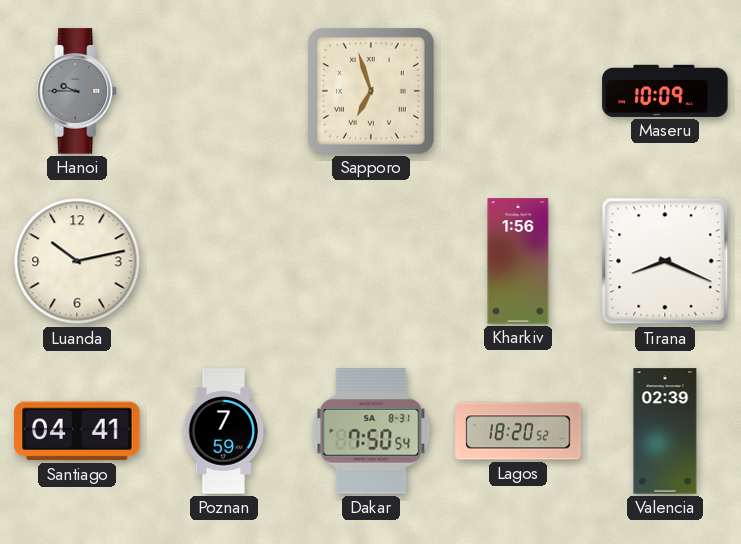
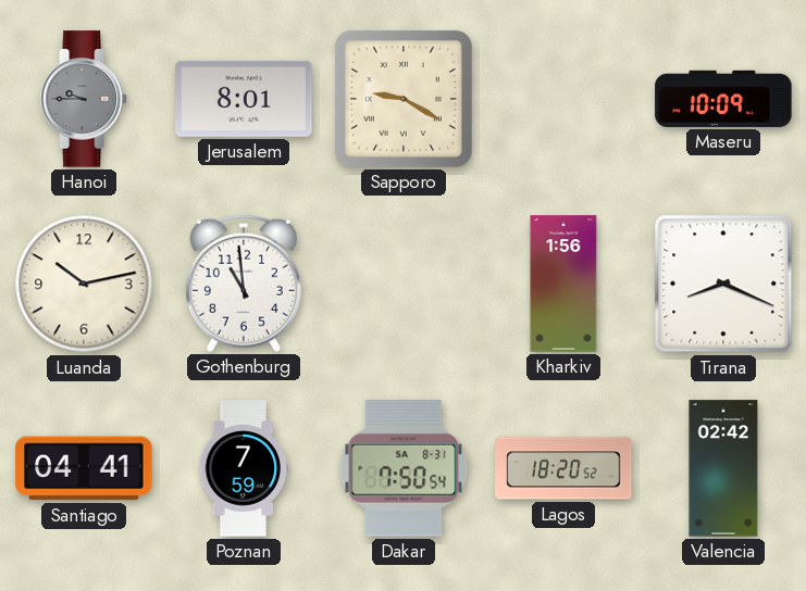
Jerusalem: none -> 8:01
Sapporo: 6:57 -> 9:20
Gothenburg: none -> 10:59
Valencia: 02:39 -> 02:42
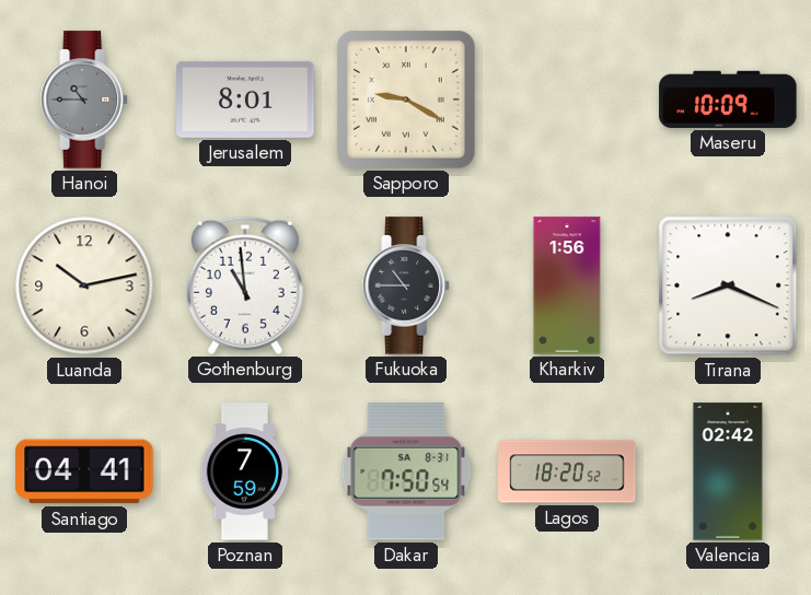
Hanoi: 9:45 -> 10:45
Fukuoka: none -> 10:45
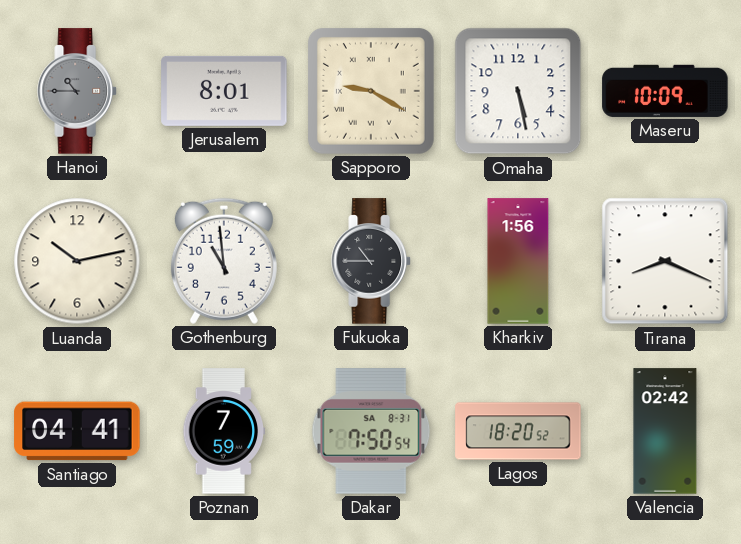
Omaha: none -> 5:28
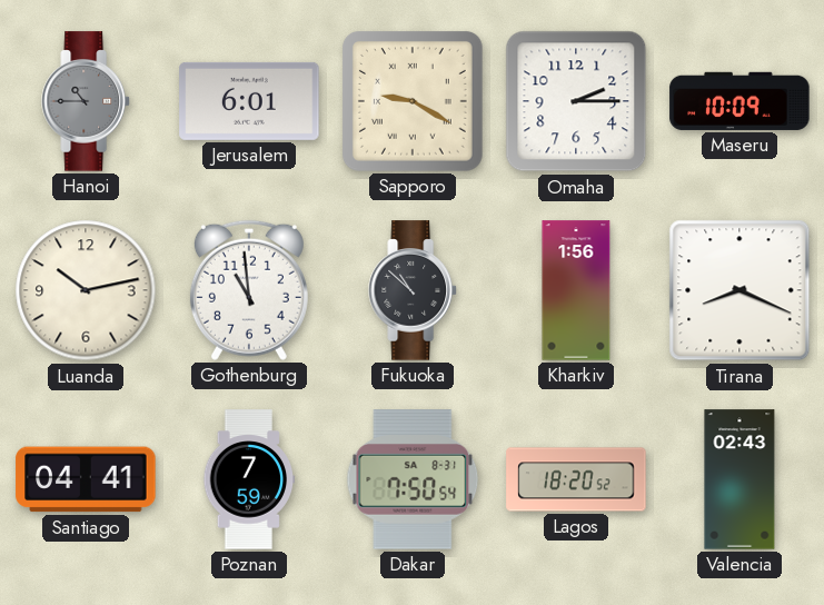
Jerusalem: 8:01 -> 6:01
Omaha: 5:28 -> 2:15
Fukuoka: 10:45 -> 10:52
Valencia: 02:42 -> 02:43
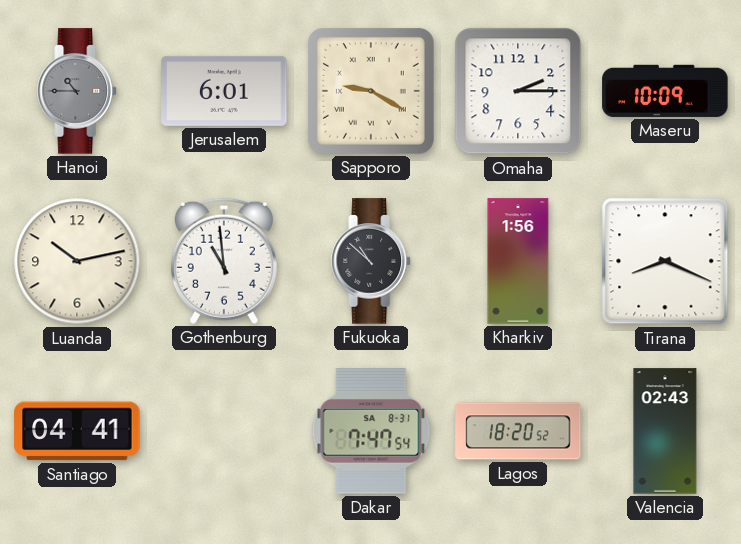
Poznan: 7:59 -> none
Dakar: 7:50 -> 7:47
